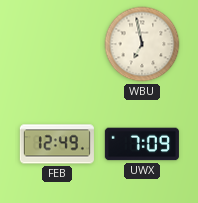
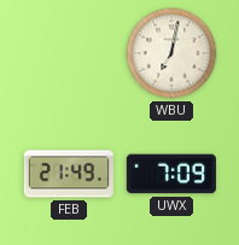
WBU: 6:58 -> 7:02
FEB: 12:49 -> 21:49
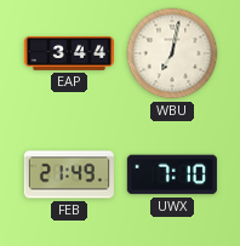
EAP: none -> 3:44
UWX: 7:09 -> 7:10
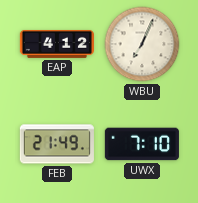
EAP: 3:44 -> 4:12
WBU: 7:02 -> 7:04
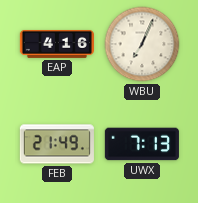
EAP: 4:12 -> 4:16
UWX: 7:10 -> 7:13
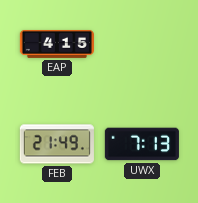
EAP: 4:16 -> 4:15
WBU: 7:04 -> none
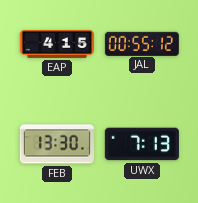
JAL: none -> 00:55
FEB: 21:49 -> 13:30
